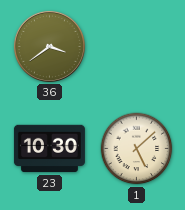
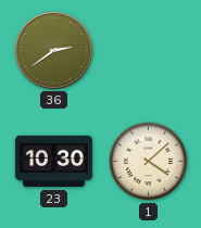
36: 3:39 -> 2:39
1: 5:08 -> 4:08
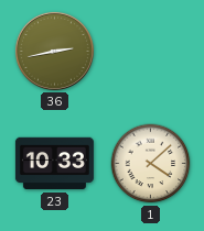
36: 2:39 -> 2:43
23: 10:30 -> 10:33
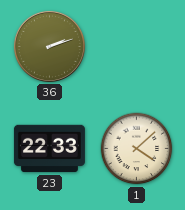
36: 2:43 -> 2:12
23: 10:33 -> 22:33
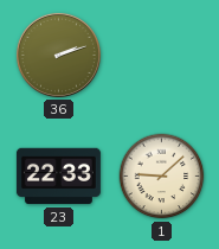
1: 4:08 -> 9:08
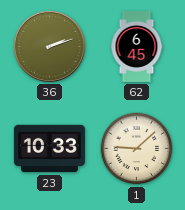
62: none -> 6:45
23: 22:33 -> 10:33
